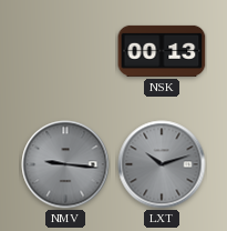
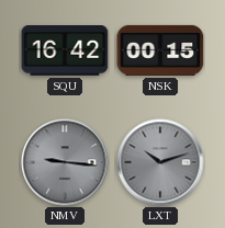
SQU: none -> 16:42
NSK: 00:13 -> 00:15
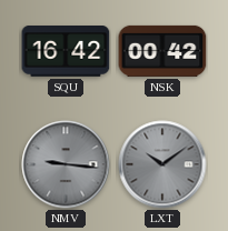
NSK: 00:15 -> 00:42
LXT: 10:12 -> 10:09
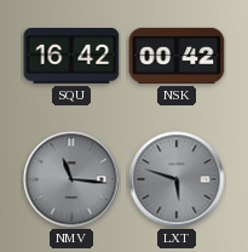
NMV: 9:16 -> 11:16
LXT: 10:09 -> 5:48
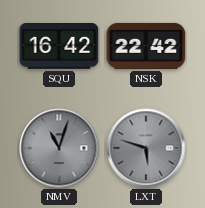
NSK: 00:42 -> 22:42
NMV: 11:16 -> 11:03
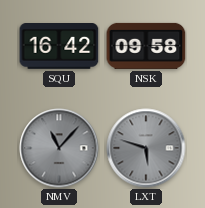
NSK: 22:42 -> 09:58
NMV: 11:03 -> 11:07
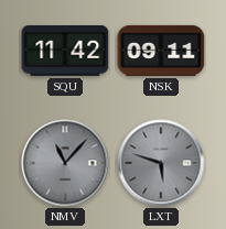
SQU: 16:42 -> 11:42
NSK: 09:58 -> 09:11
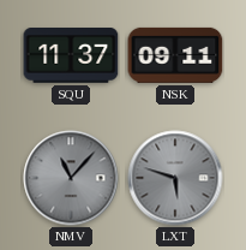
SQU: 11:42 -> 11:37
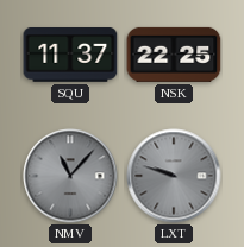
NSK: 09:11 -> 22:25
LXT: 5:48 -> 9:48
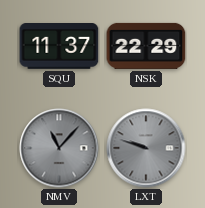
NSK: 22:25 -> 22:29
